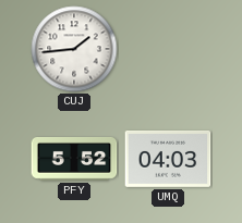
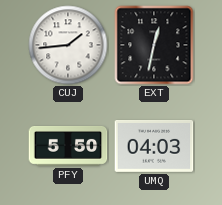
EXT: none -> 12:32
PFY: 5:52 -> 5:50
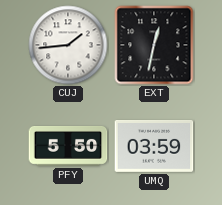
UMQ: 04:03 -> 03:59
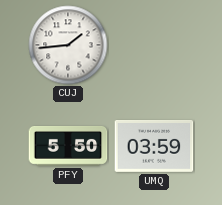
EXT: 12:32 -> none
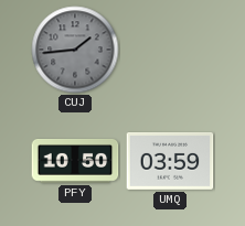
CUJ dial: white -> grey
PFY: 5:50 -> 10:50
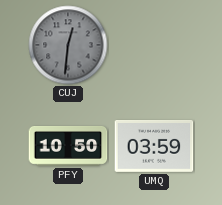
CUJ: 1:44 -> 12:31
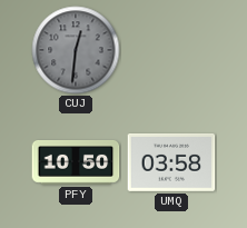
UMQ: 03:59 -> 03:58
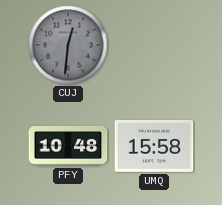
PFY: 10:50 -> 10:48
UMQ: 03:58 -> 15:58
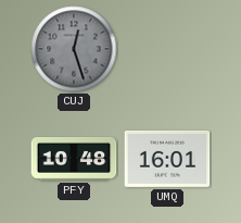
CUJ: 12:31 -> 12:27
UMQ: 15:58 -> 16:01
